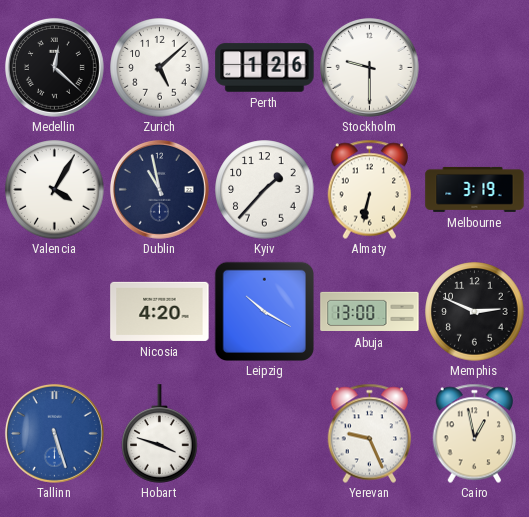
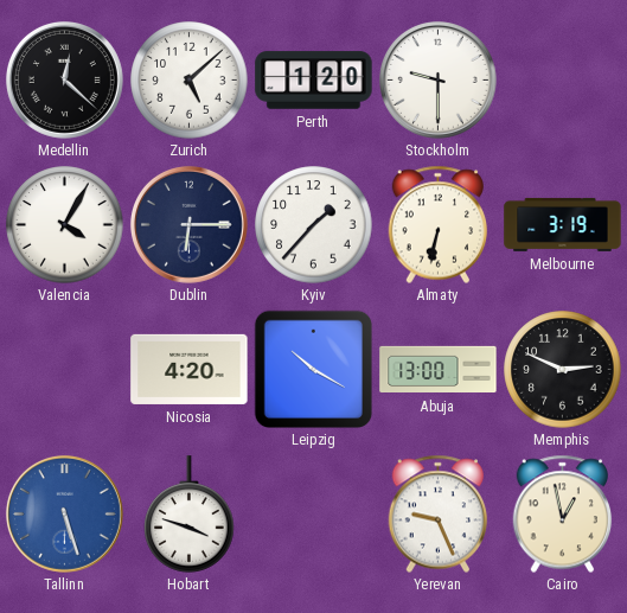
Perth: 1:26 -> 1:20
Dublin: 10:58 -> 6:15
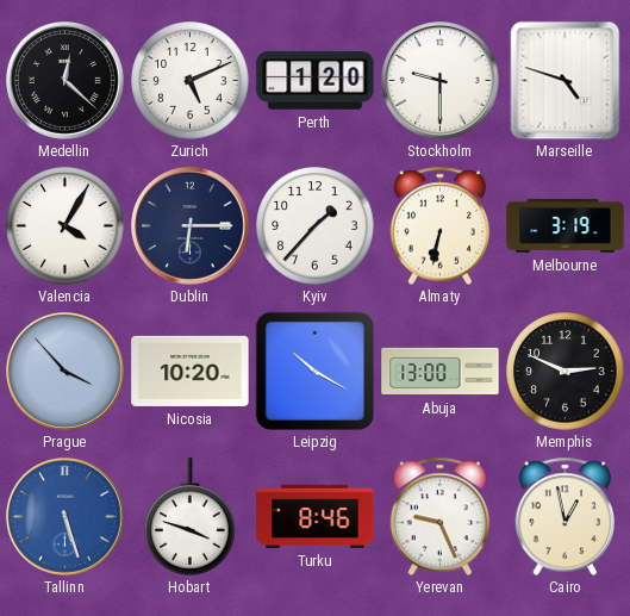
Zurich: 5:08 -> 5:11
Marseille: none -> 4:48
Prague: none -> 3:53
Nicosia: 4:20 -> 10:20
Turku: none -> 8:46
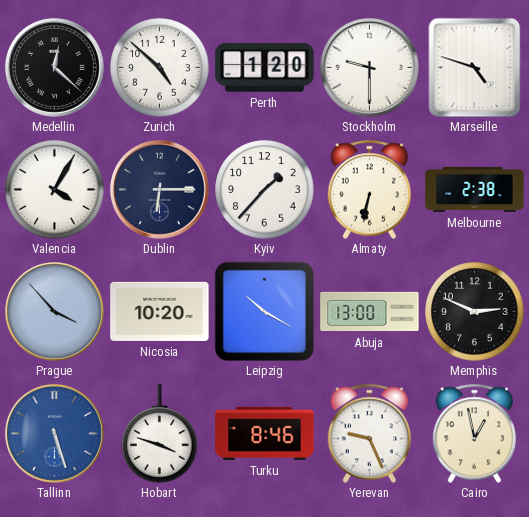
Zurich: 5:11 -> 4:52
Melbourne: 3:19 -> 2:38
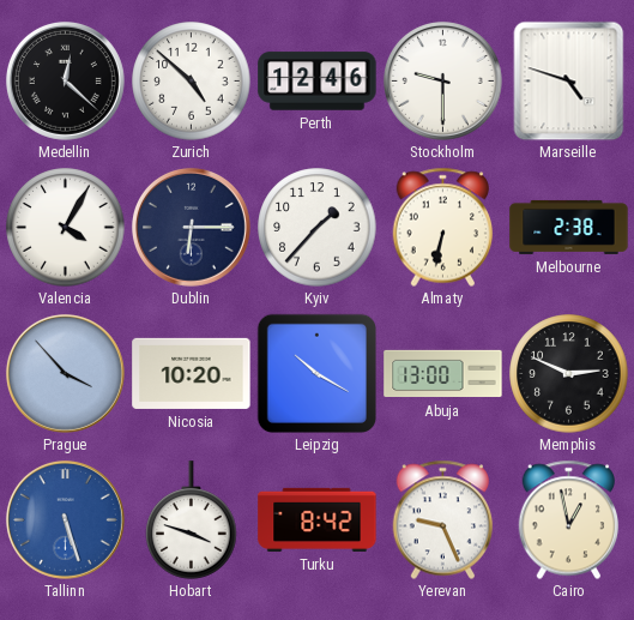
Perth: 1:20 -> 12:46
Turku: 8:46 -> 8:42
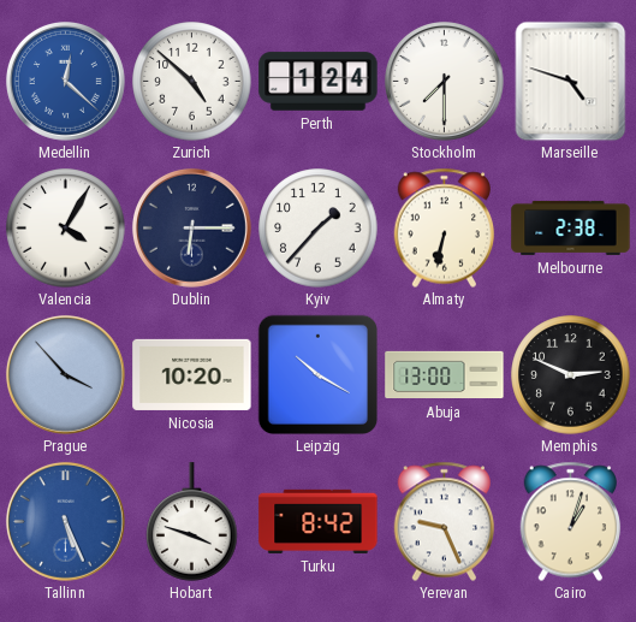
Medellin dial: black -> blue
Perth: 12:46 -> 1:24
Stockholm: 9:30 -> 7:30
Tallinn: 5:27 -> 5:26
Cairo: 12:58 -> 1:03
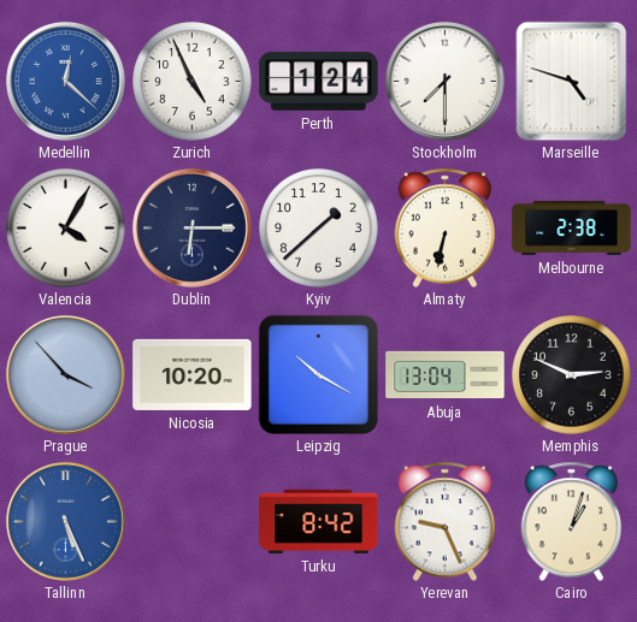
Zurich: 4:52 -> 4:56
Kyiv: 1:37 -> 1:38
Abuja: 13:00 -> 13:04
Hobart: 3:48 -> none
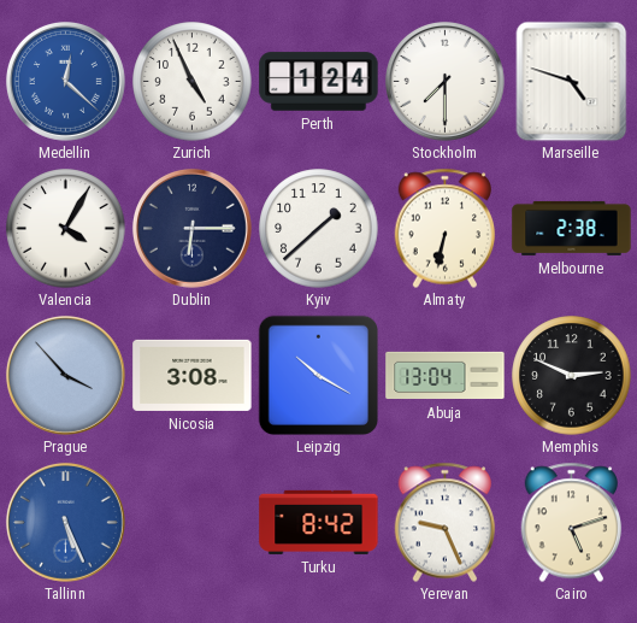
Nicosia: 10:20 -> 3:08
Cairo: 1:03 -> 5:12
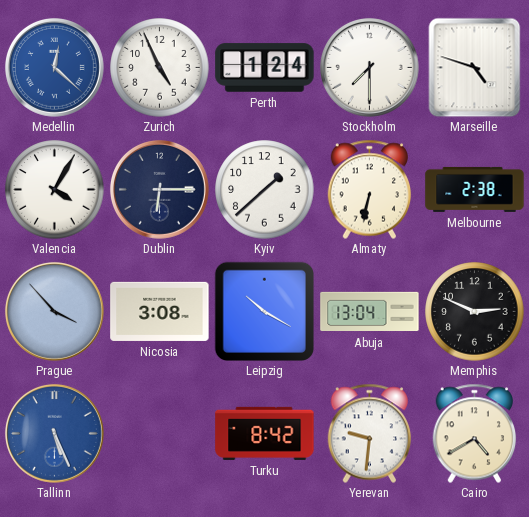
Yerevan: 9:26 -> 9:31
Cairo: 5:12 -> 4:40
